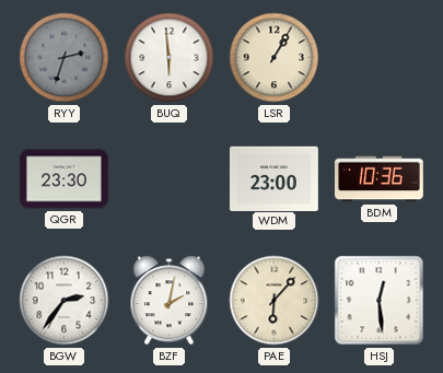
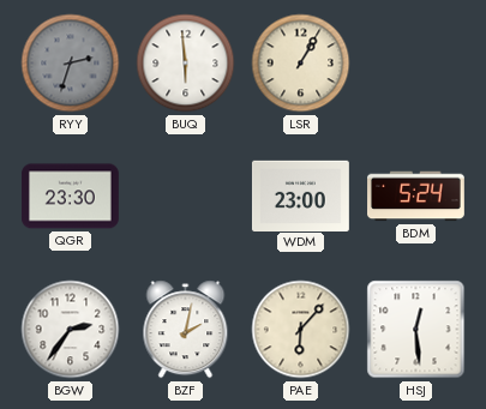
BDM: 10:36 -> 5:24
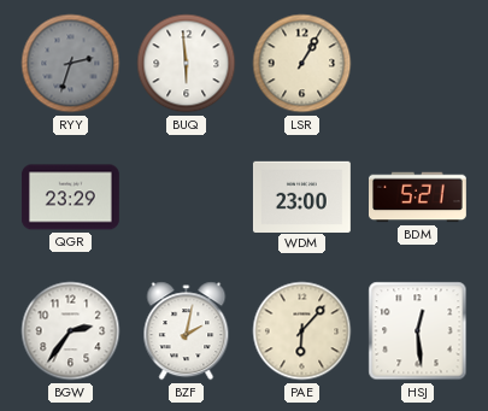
QGR: 23:30 -> 23:29
BDM: 5:24 -> 5:21
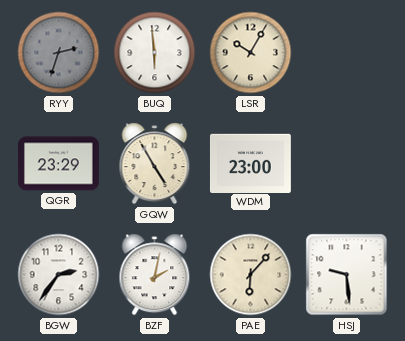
LSR: 1:05 -> 10:05
GQW: none -> 4:55
BDM: 5:21 -> none
HSJ: 12:29 -> 9:29
